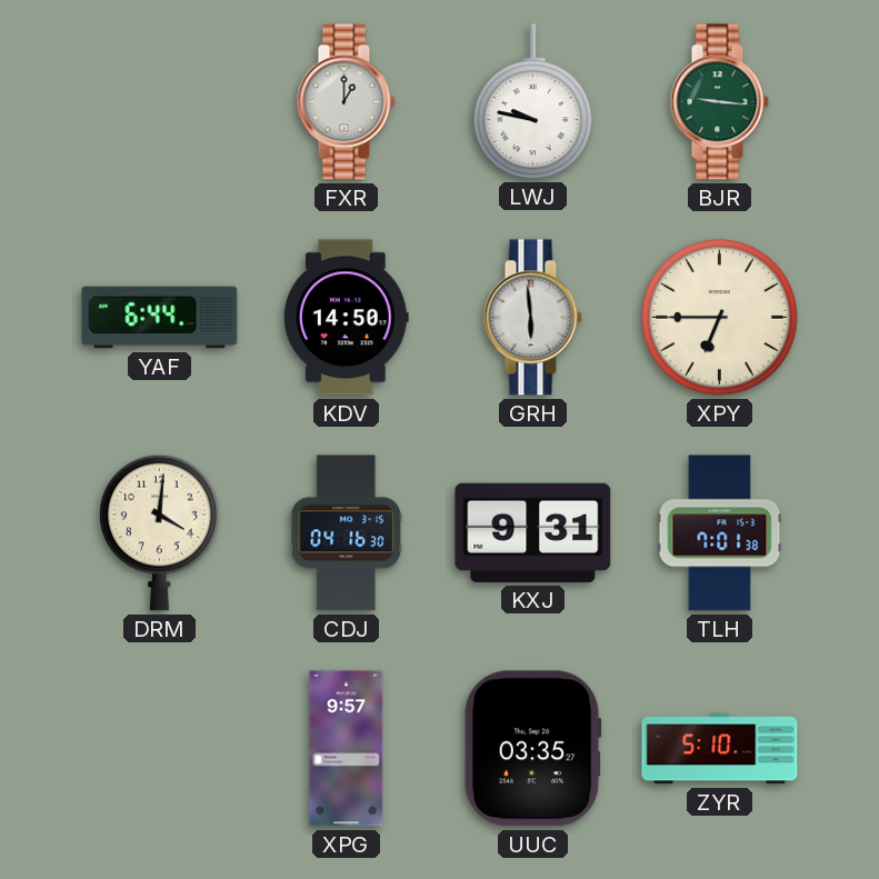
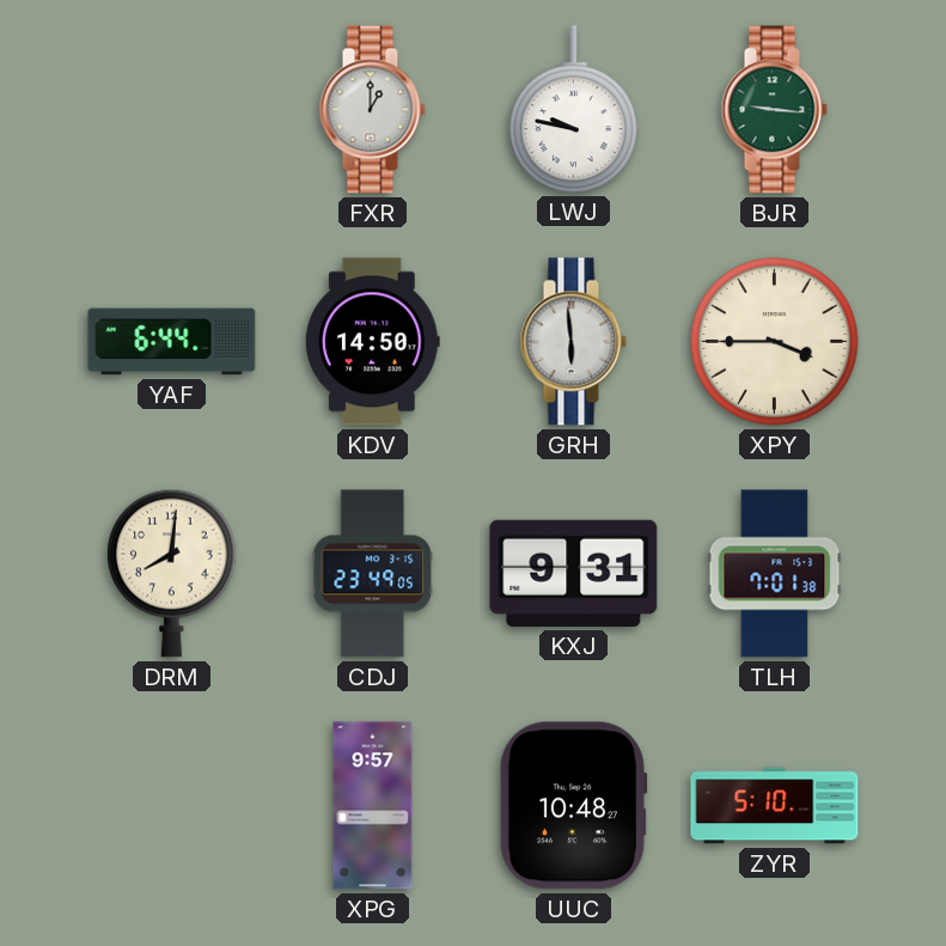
XPY: 6:45 -> 3:45
DRM: 4:01 -> 8:01
CDJ: 04:16 -> 23:49
UUC: 03:35 -> 10:48
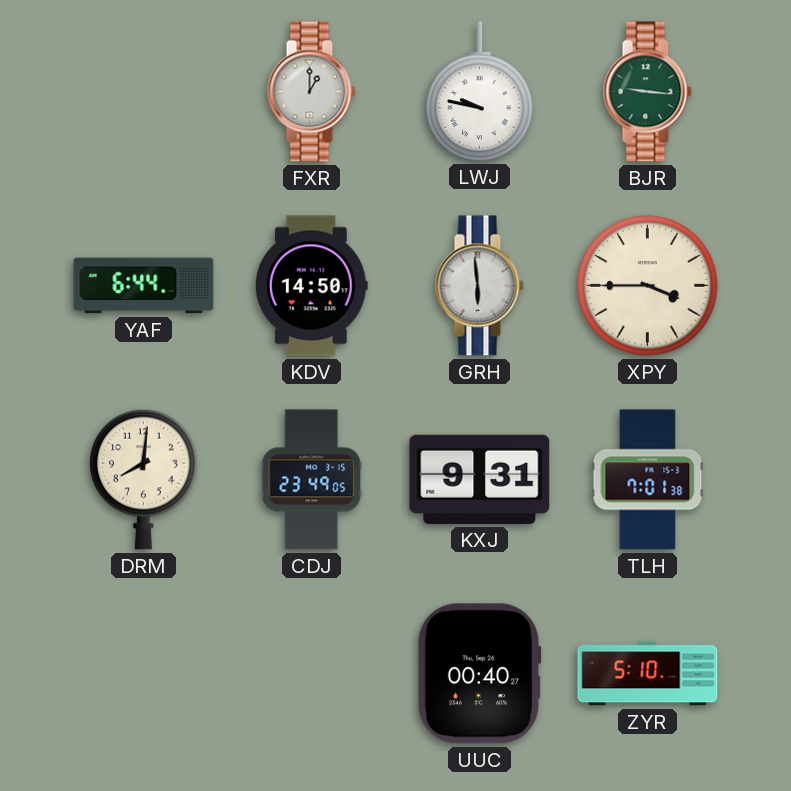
XPG: 9:57 -> none
UUC: 10:48 -> 00:40
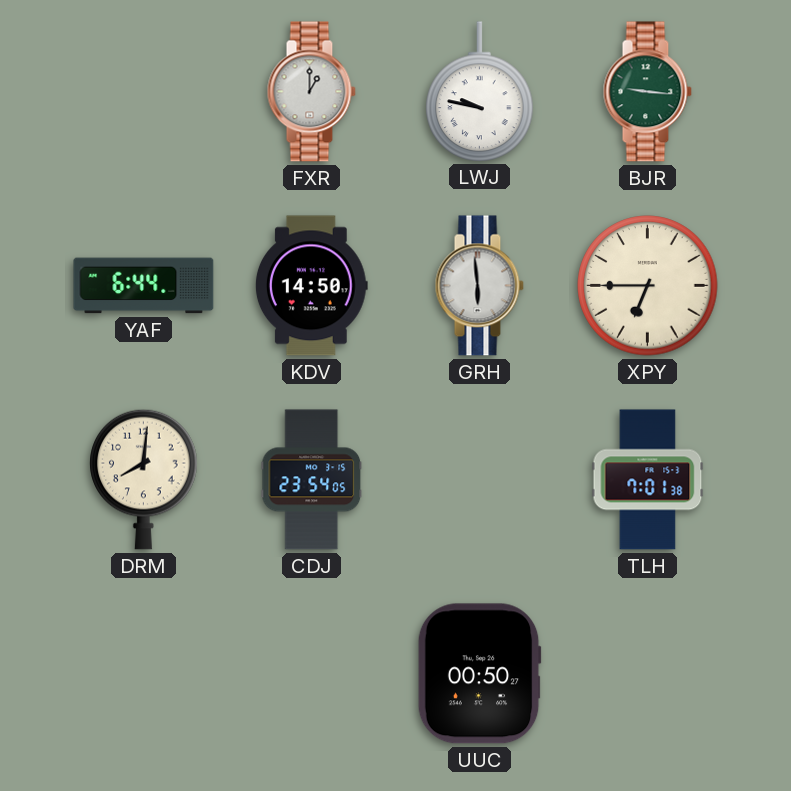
XPY: 3:45 -> 6:45
CDJ: 23:49 -> 23:54
KXJ: 9:31 -> none
UUC: 00:40 -> 00:50
ZYR: 5:10 -> none
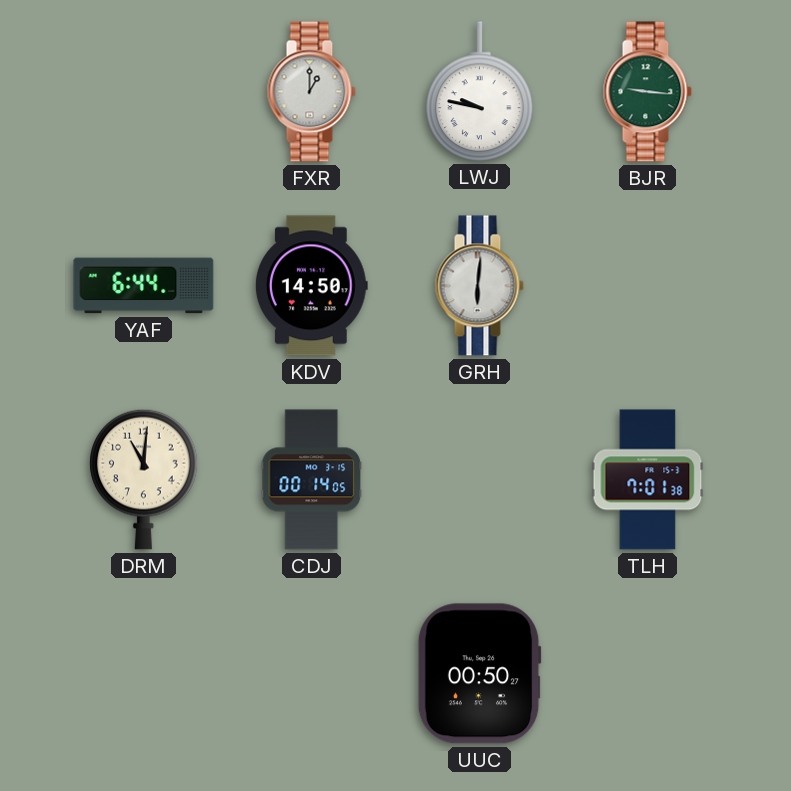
GRH: 5:59 -> 6:01
XPY: 6:45 -> none
DRM: 8:01 -> 11:01
CDJ: 23:54 -> 00:14
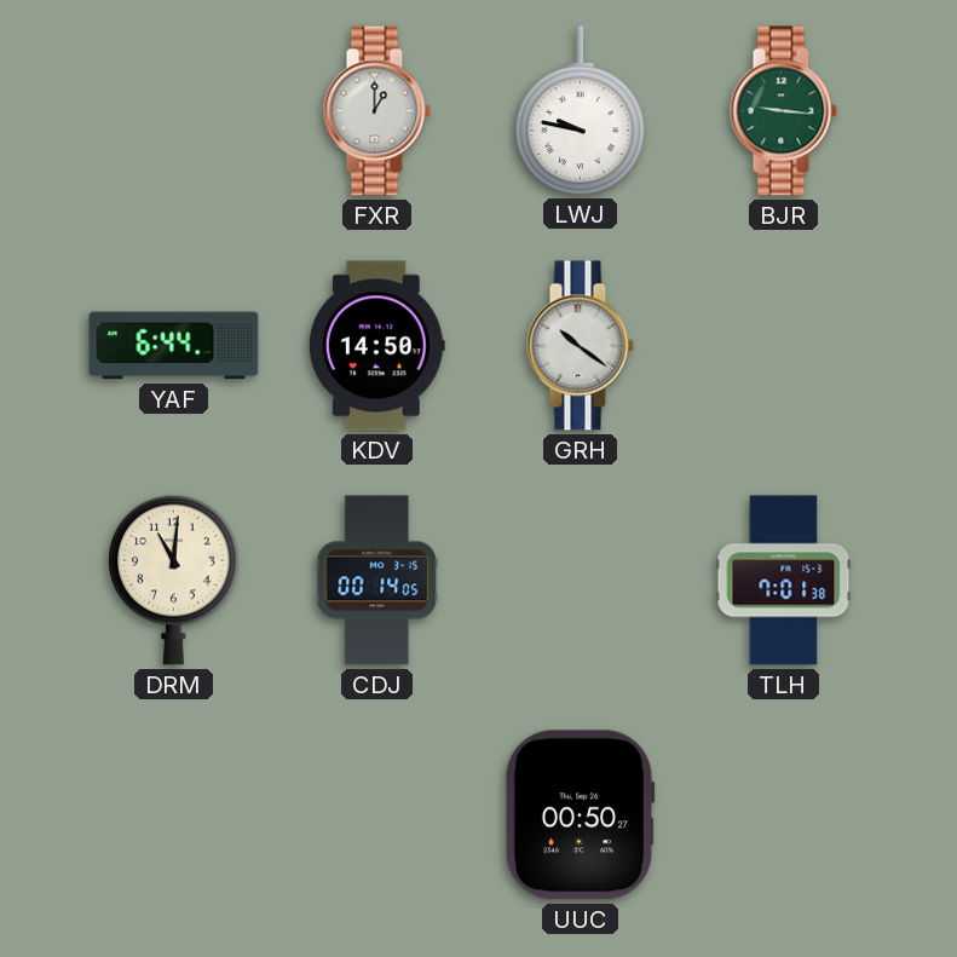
GRH: 6:01 -> 10:21
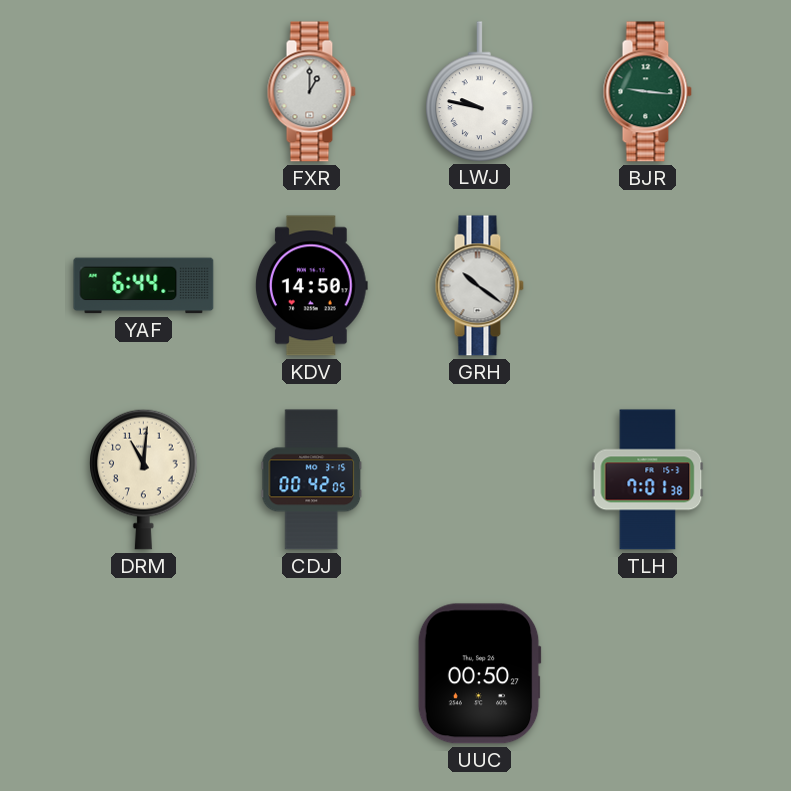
CDJ: 00:14 -> 00:42
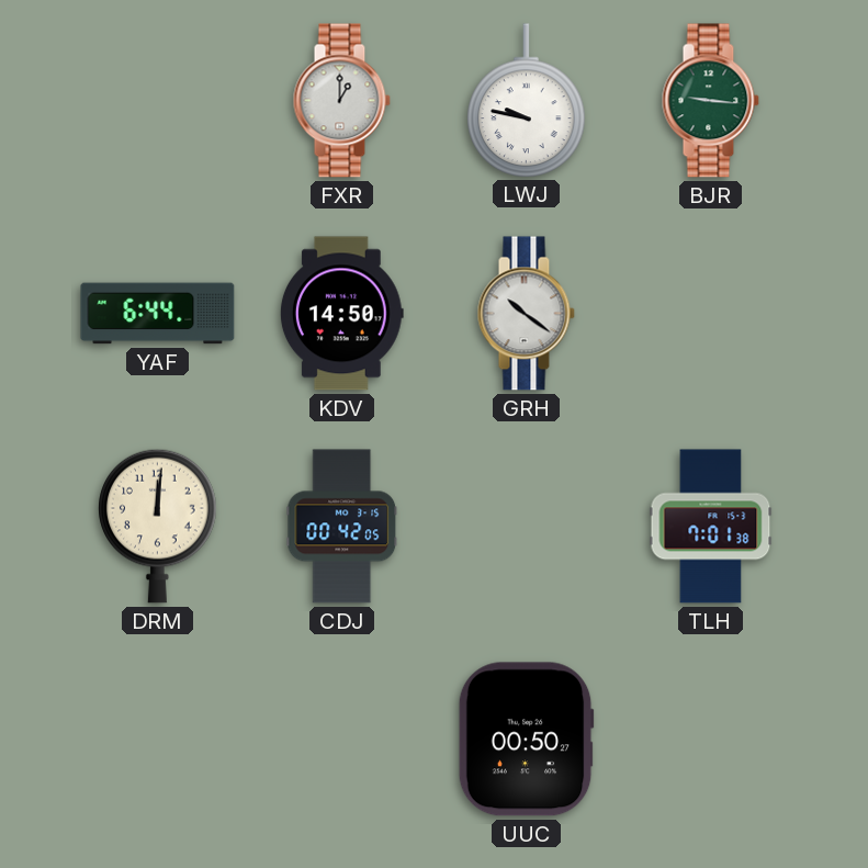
DRM: 11:01 -> 12:01
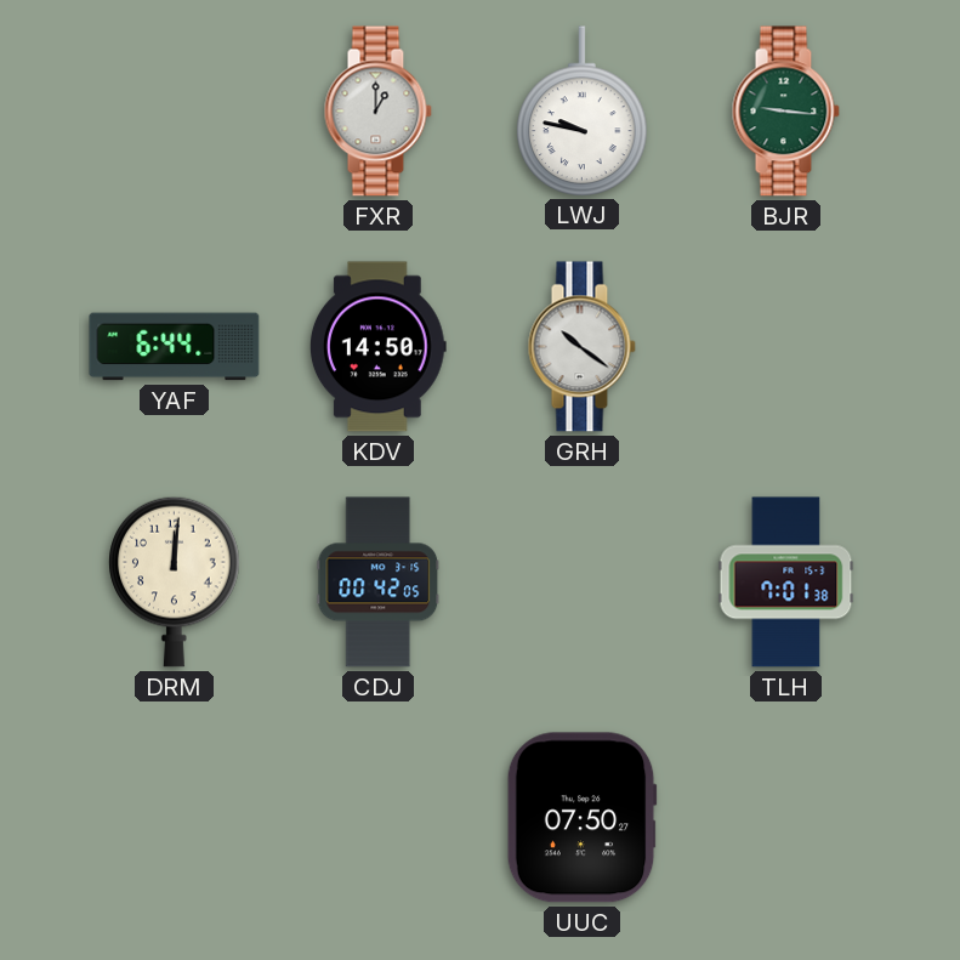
UUC: 00:50 -> 07:50
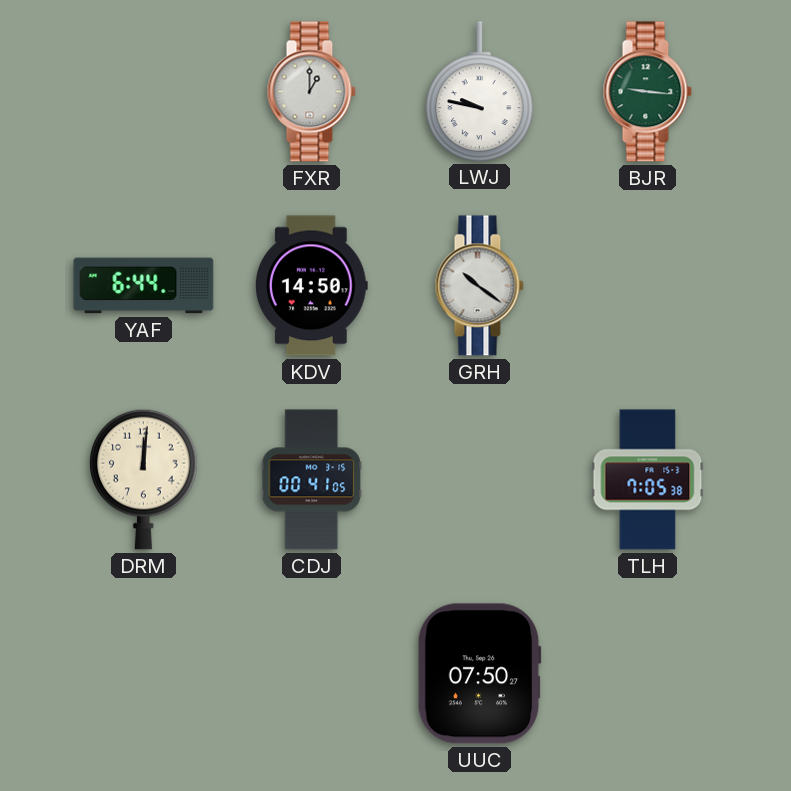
CDJ: 00:42 -> 00:41
TLH: 7:01 -> 7:05
